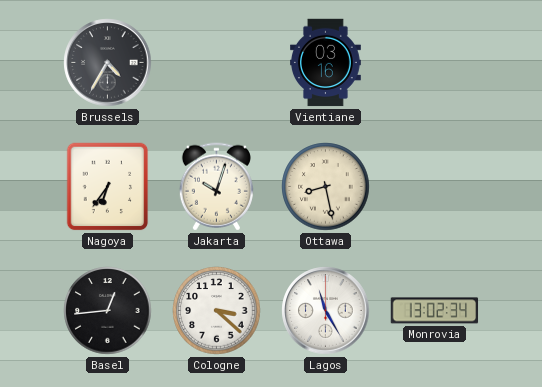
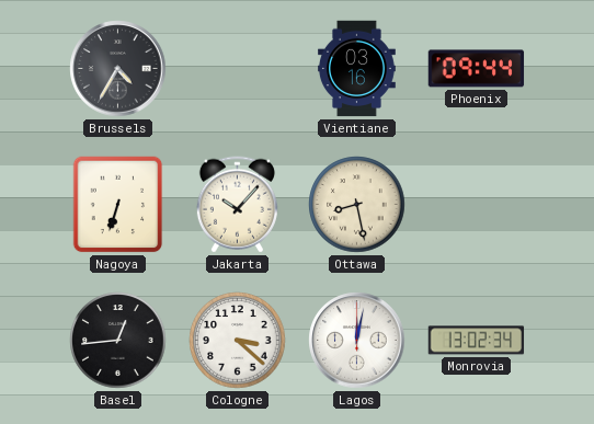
Phoenix: none -> 09:44
Nagoya: 6:36 -> 6:33
Jakarta: 10:03 -> 10:07
Lagos: 11:25 -> 12:02
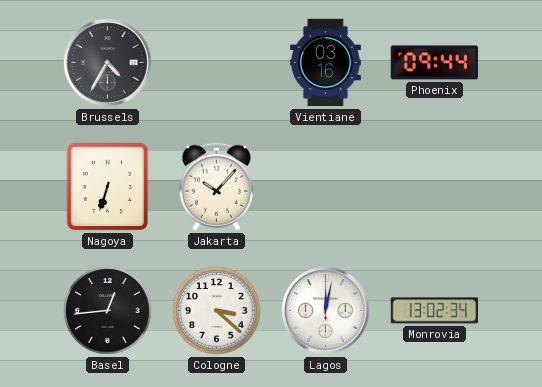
Ottawa: 8:28 -> none
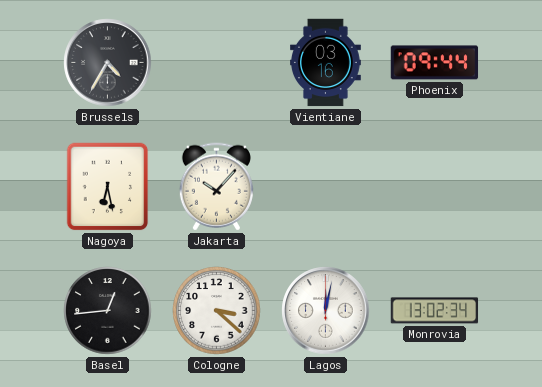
Nagoya: 6:33 -> 6:28
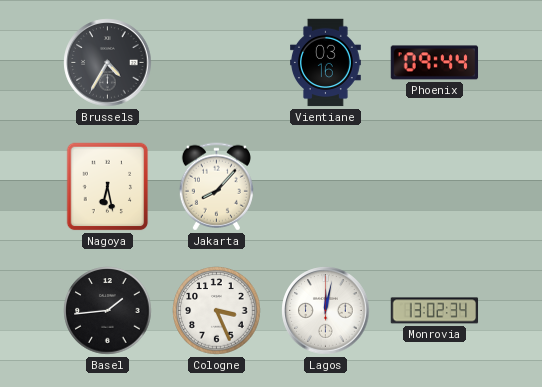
Jakarta: 10:07 -> 8:07
Basel: 12:44 -> 1:44
Cologne: 3:22 -> 3:26
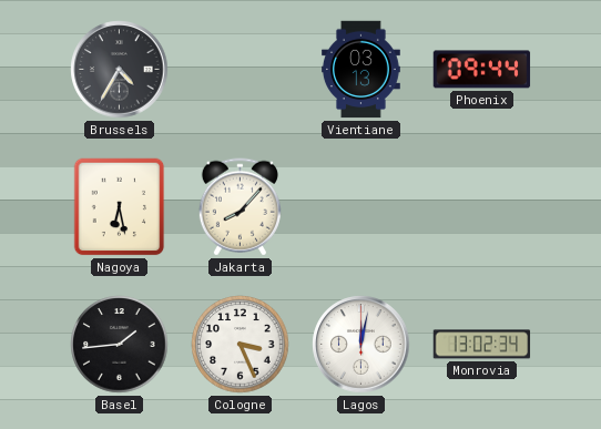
Vientiane: 03:16 -> 03:13
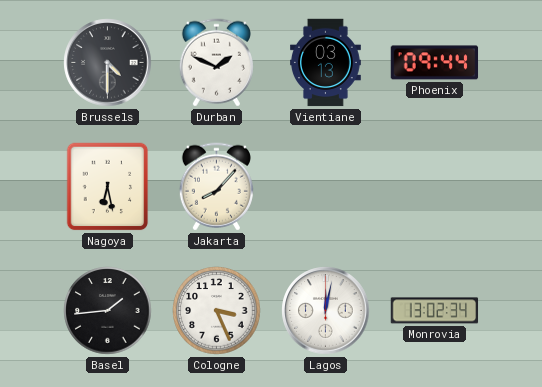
Brussels: 4:35 -> 4:30
Durban: none -> 1:49
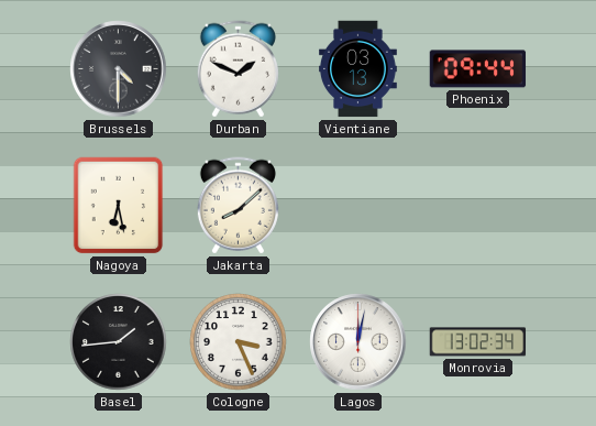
Jakarta: 8:07 -> 8:08
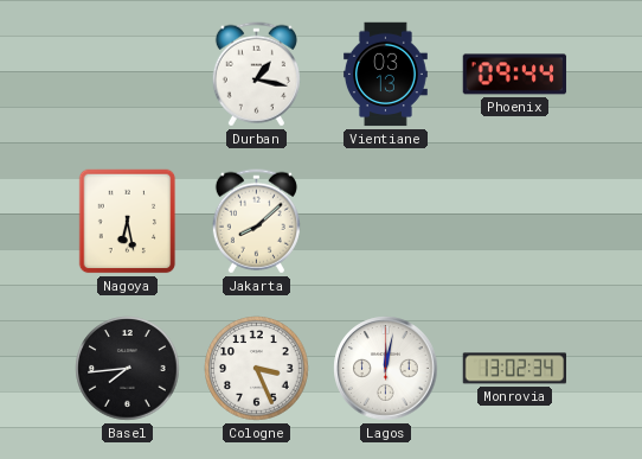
Brussels: 4:30 -> none
Durban: 1:49 -> 1:17
Basel: 1:44 -> 7:44
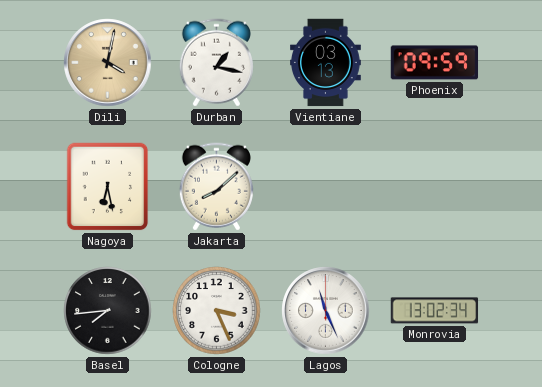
Dili: none -> 4:02
Phoenix: 09:44 -> 09:59
Lagos: 12:02 -> 11:26
